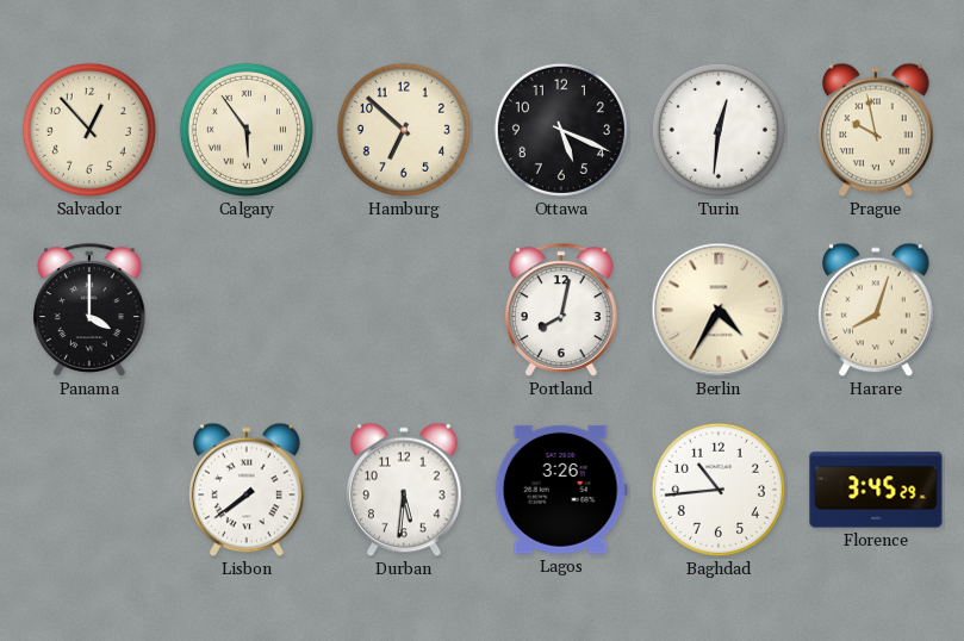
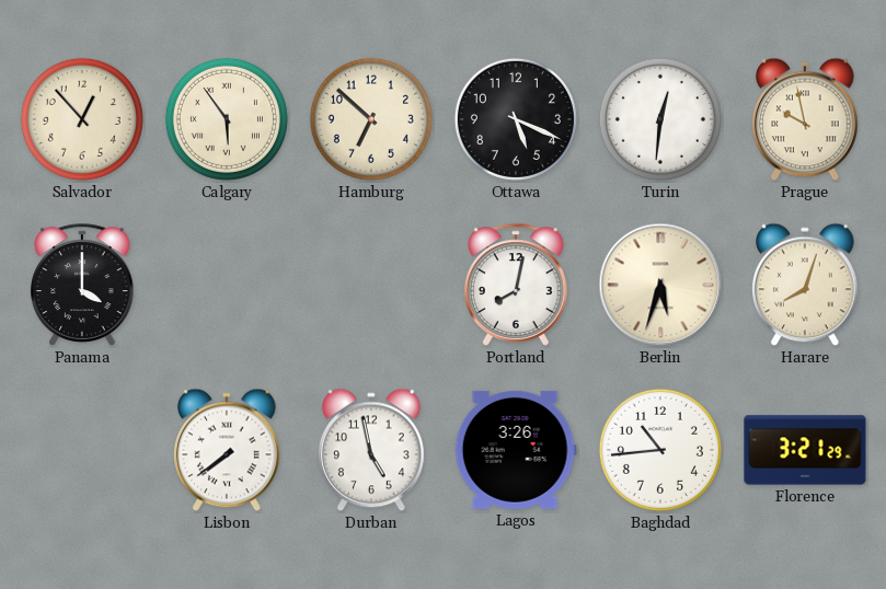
Berlin: 4:35 -> 5:33
Durban: 5:31 -> 4:58
Florence: 3:45 -> 3:21
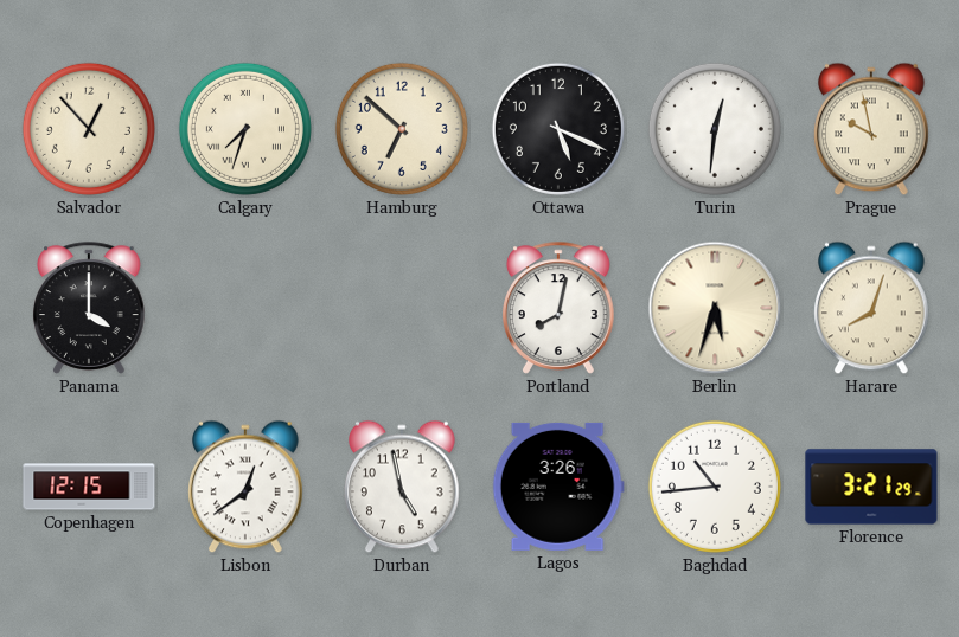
Calgary: 5:54 -> 7:33
Copenhagen: none -> 12:15
Lisbon: 7:39 -> 12:39
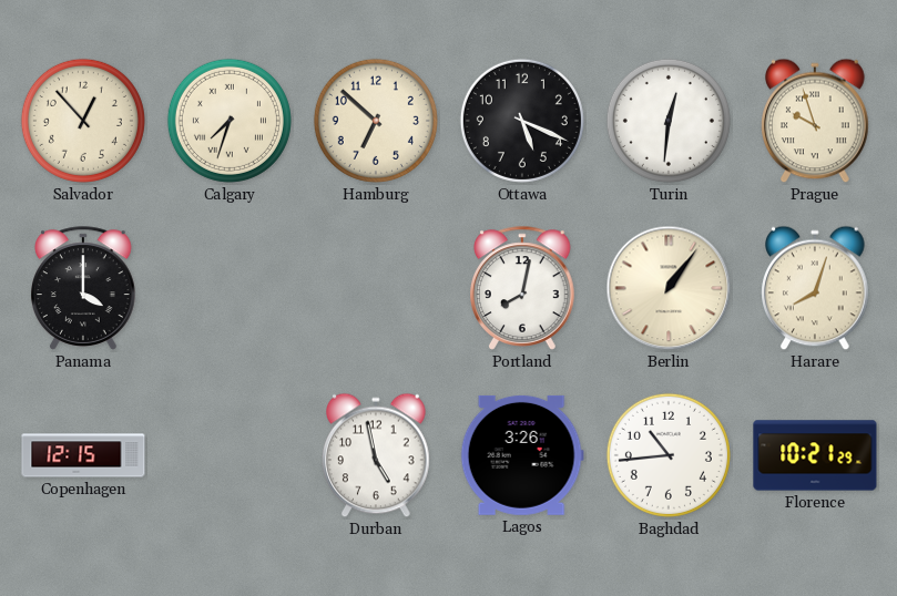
Prague: 9:58 -> 9:57
Berlin: 5:33 -> 1:06
Lisbon: 12:39 -> none
Florence: 3:21 -> 10:21
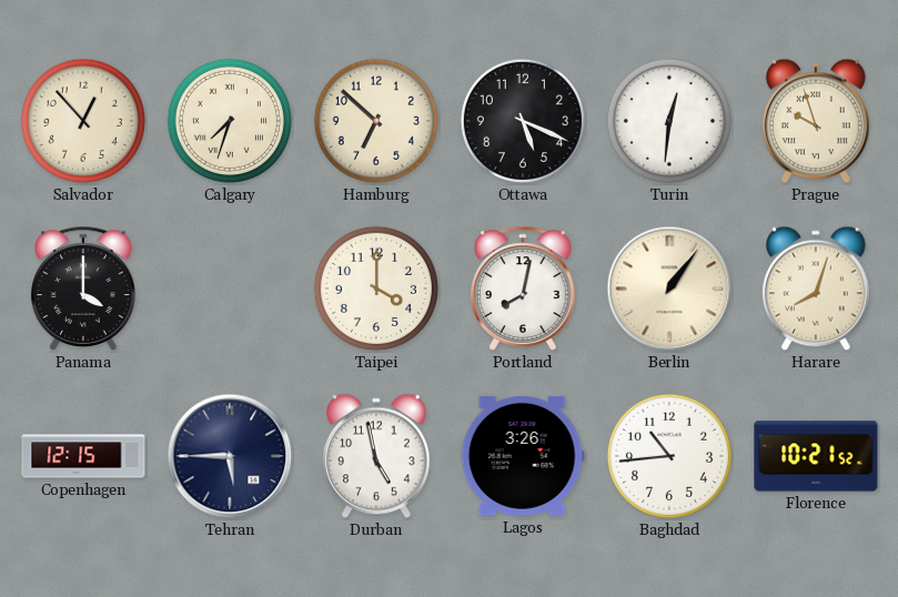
Taipei: none -> 4:00
Tehran: none -> 5:45
Florence: 10:21:29 -> 10:21:52
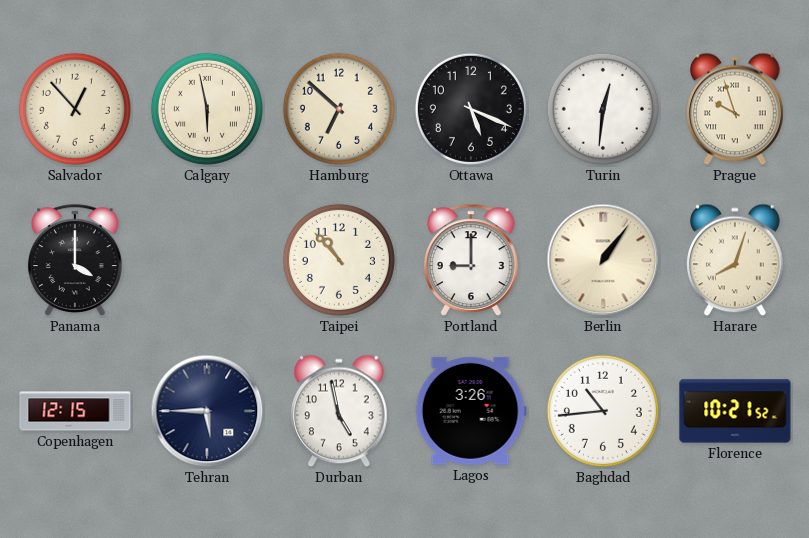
Calgary: 7:33 -> 5:58
Taipei: 4:00 -> 10:53
Portland: 8:02 -> 9:00
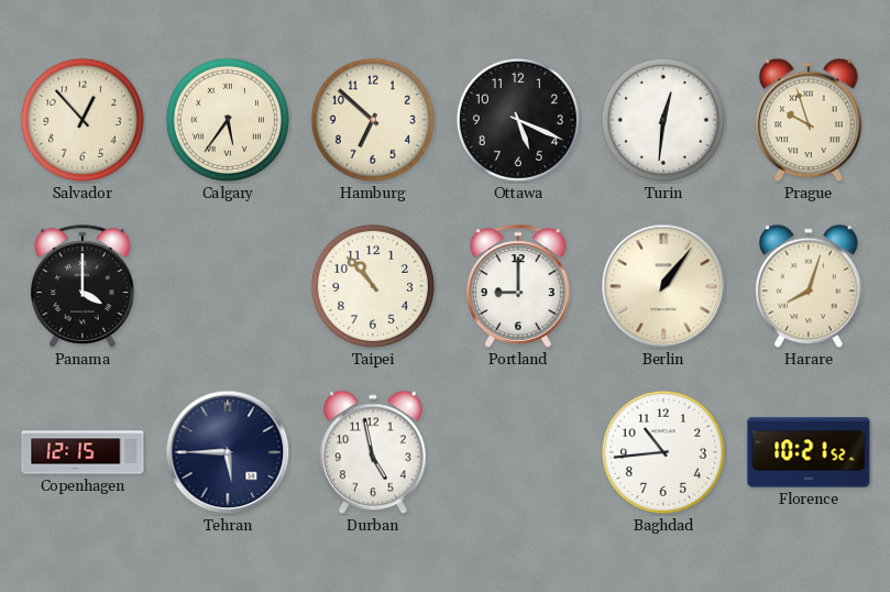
Calgary: 5:58 -> 5:36
Lagos: 3:26 -> none
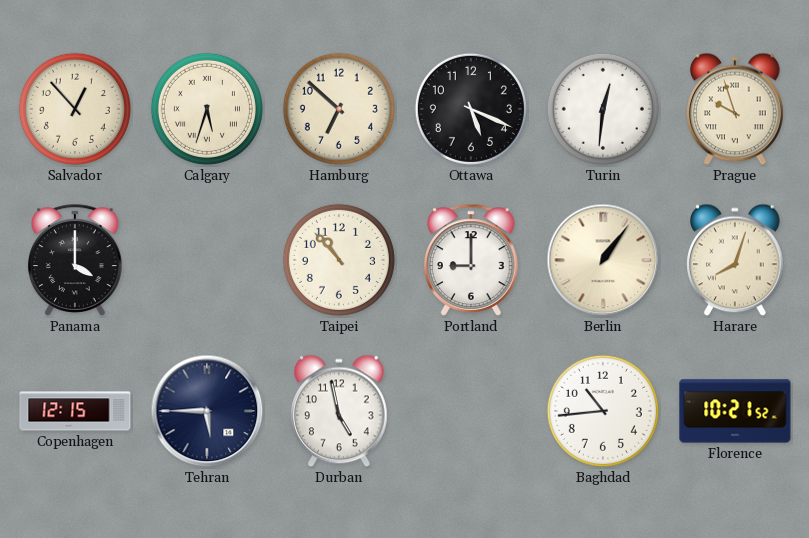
Calgary: 5:36 -> 5:33
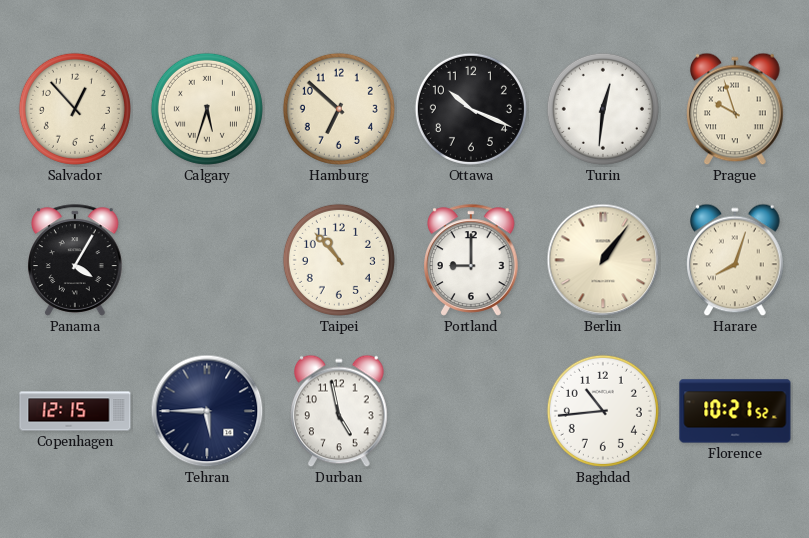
Ottawa: 5:19 -> 10:19
Panama: 4:00 -> 4:05
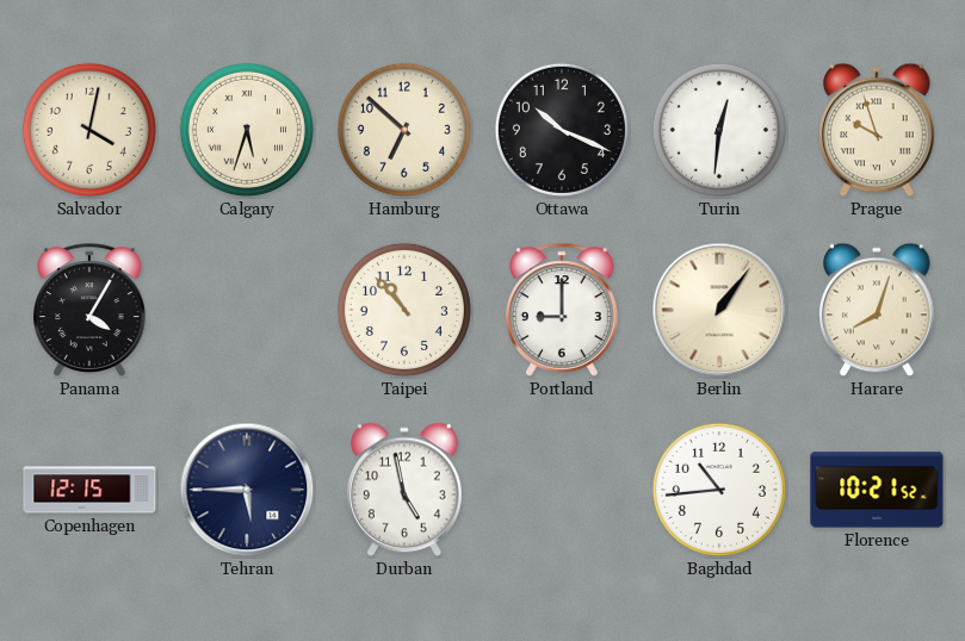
Salvador: 12:53 -> 4:02
